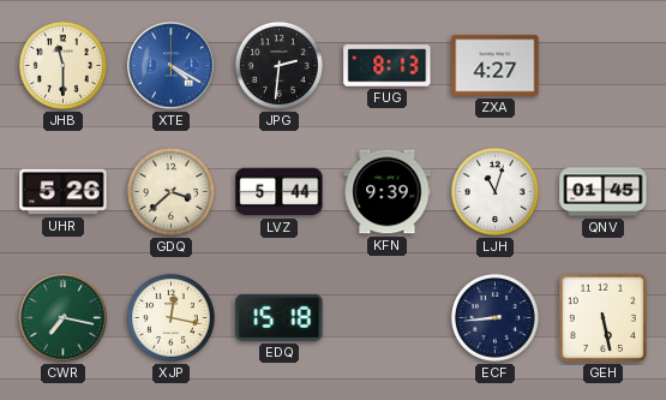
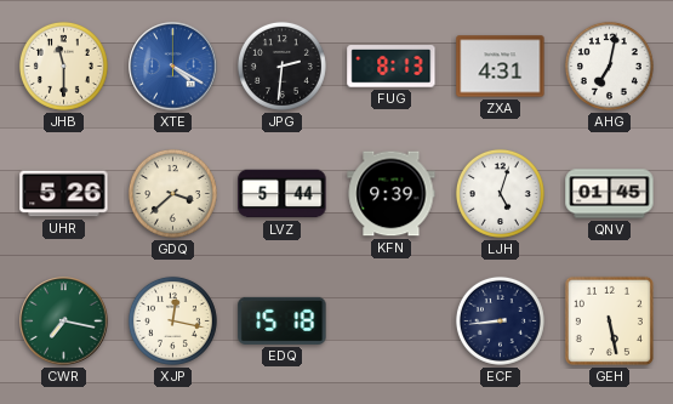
ZXA: 4:27 -> 4:31
AHG: none -> 7:02
LJH: 11:03 -> 5:03
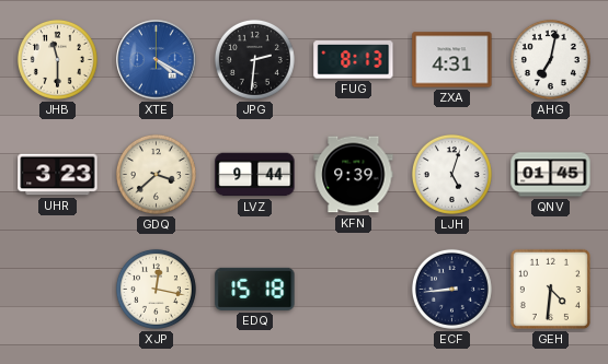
UHR: 5:26 -> 3:23
LVZ: 5:44 -> 9:44
CWR: 7:17 -> none
GEH: 5:28 -> 4:31
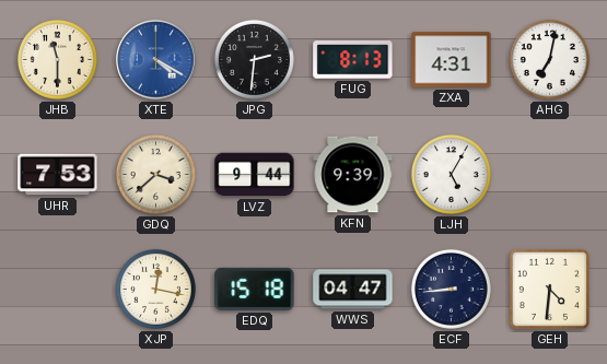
UHR: 3:23 -> 7:53
LJH: 5:03 -> 5:05
QNV: 01:45 -> none
WWS: none -> 04:47
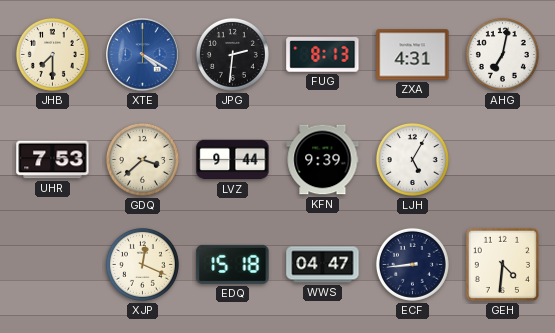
JHB: 11:30 -> 7:30
XJP: 12:17 -> 12:19
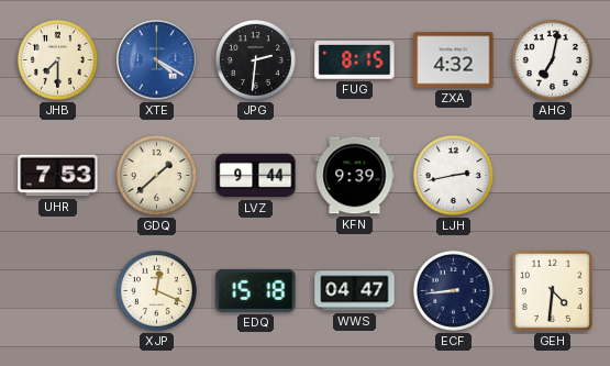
FUG: 8:13 -> 8:15
ZXA: 4:31 -> 4:32
GDQ: 3:38 -> 1:38
LJH: 5:05 -> 2:43
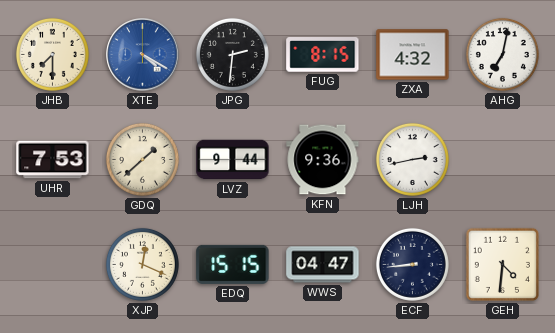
KFN: 9:39 -> 9:36
EDQ: 15:18 -> 15:15
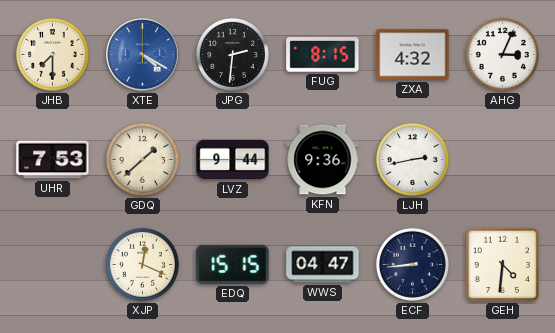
AHG: 7:02 -> 3:04
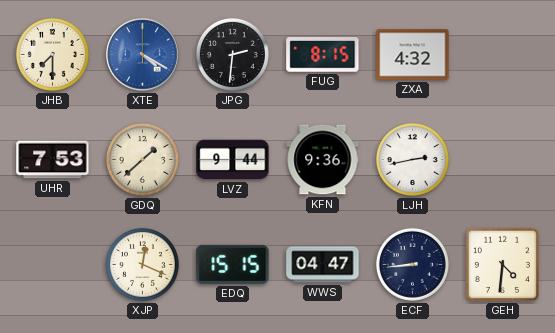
AHG: 3:04 -> none
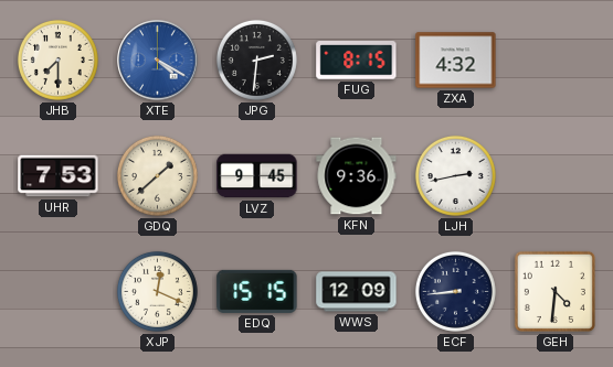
LVZ: 9:44 -> 9:45
WWS: 04:47 -> 12:09
